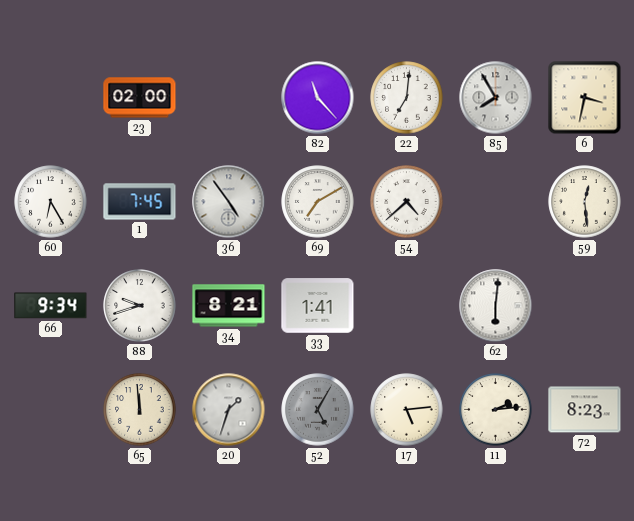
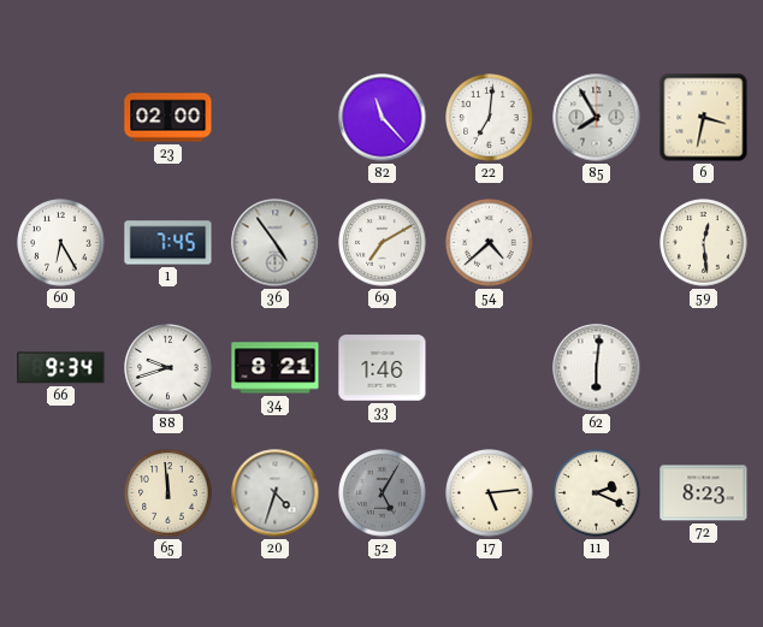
33: 1:41 -> 1:46
20: 1:33 -> 4:33
11: 2:14 -> 2:19
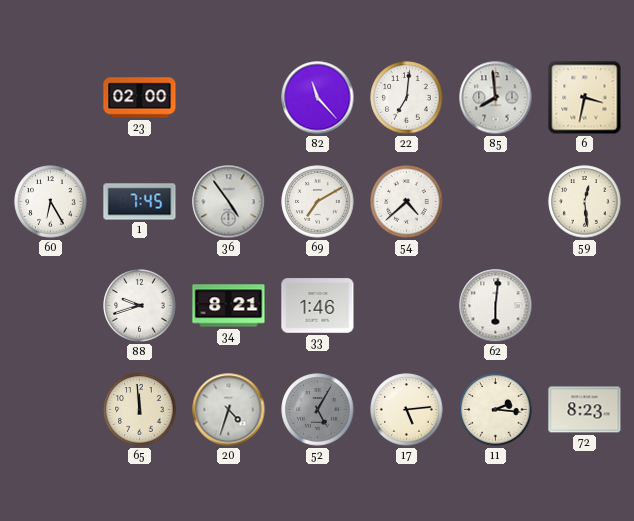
85: 7:55 -> 7:59
66: 9:34 -> none
11: 2:19 -> 2:16
